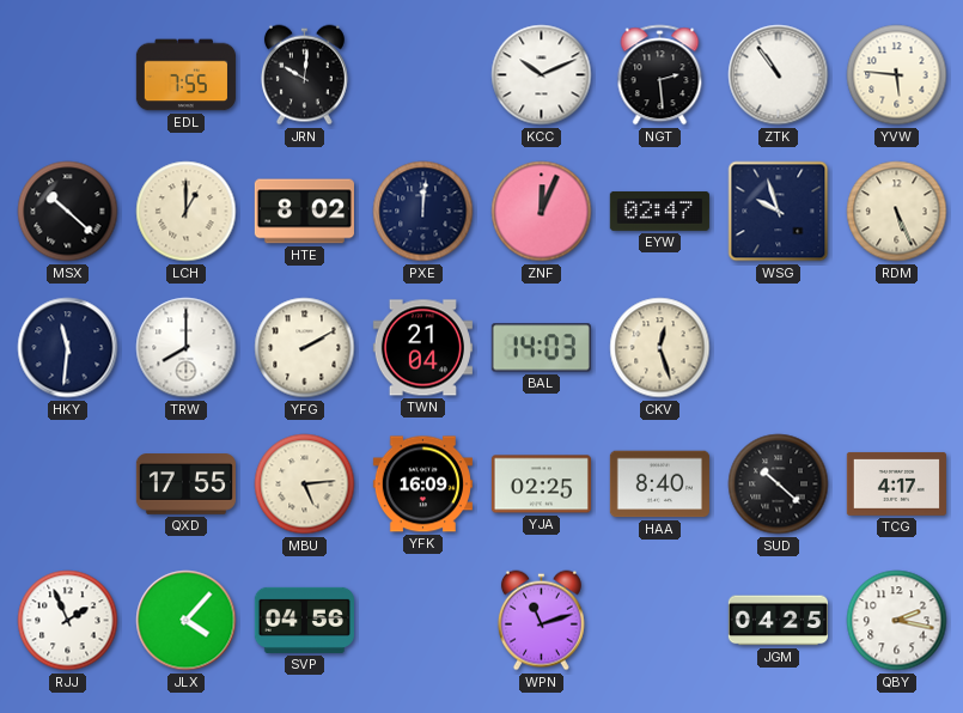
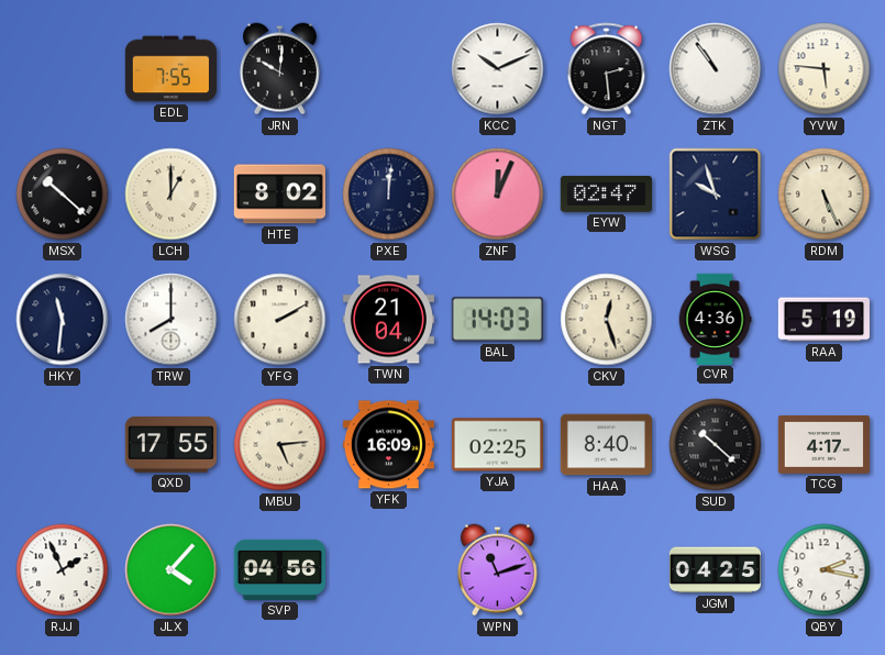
CVR: none -> 4:36
RAA: none -> 5:19
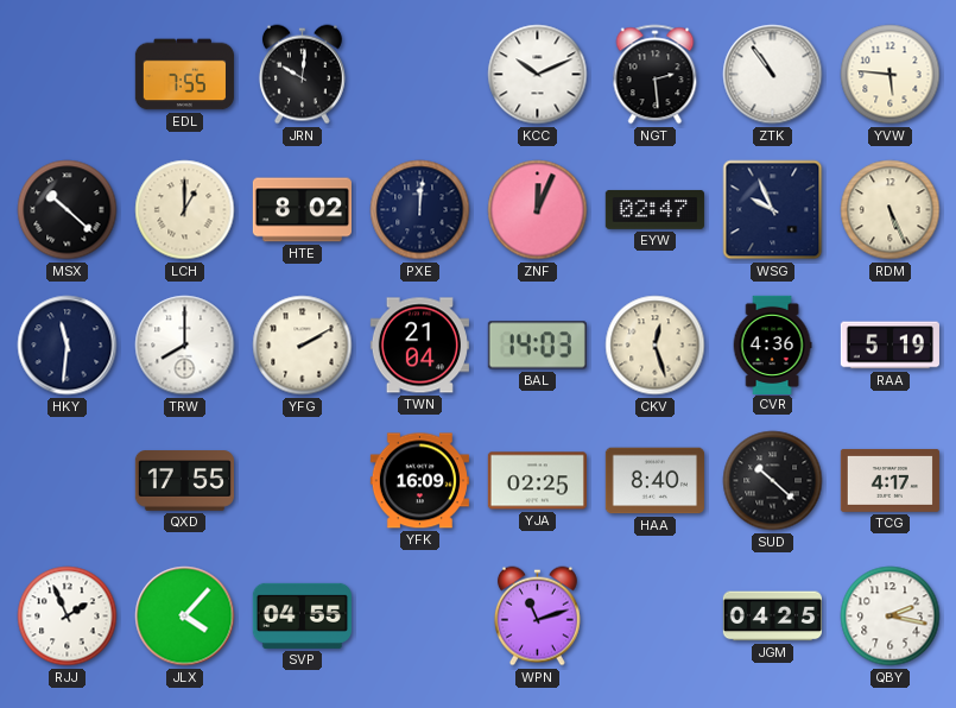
WSG: 9:57 -> 9:56
MBU: 5:14 -> none
SVP: 04:56 -> 04:55
